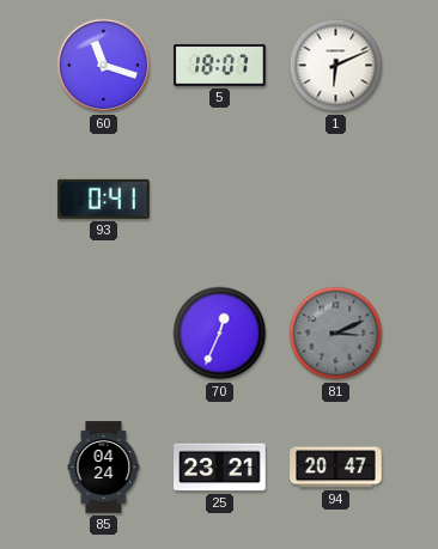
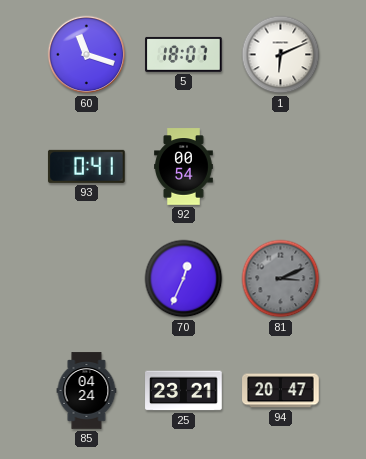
92: none -> 00:54
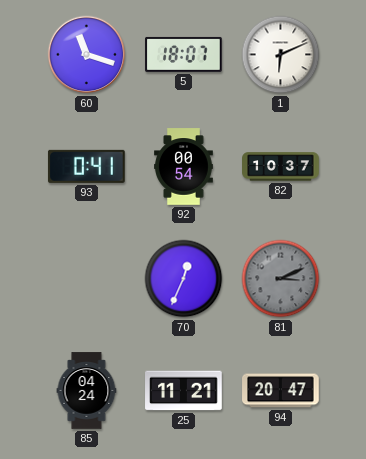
82: none -> 10:37
25: 23:21 -> 11:21
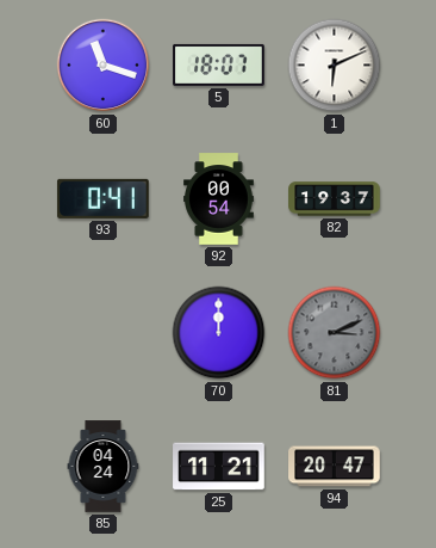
82: 10:37 -> 19:37
70: 12:34 -> 12:00
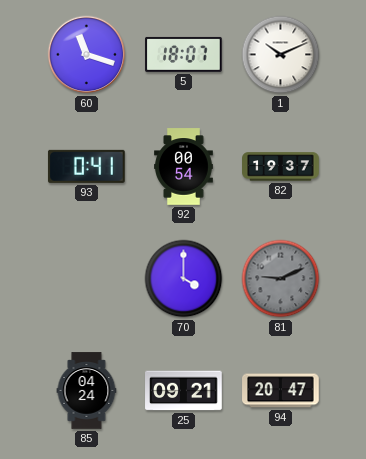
1: 6:11 -> 10:11
70: 12:00 -> 4:00
81: 3:11 -> 9:11
25: 11:21 -> 09:21
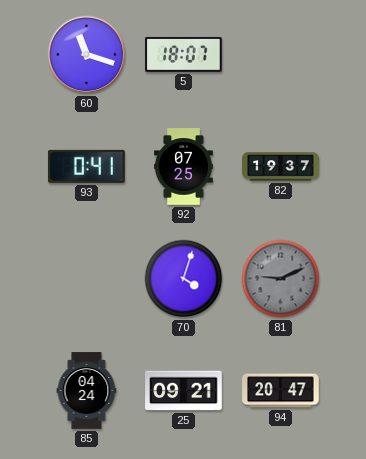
1: 10:11 -> none
92: 00:54 -> 07:25
70: 4:00 -> 4:03
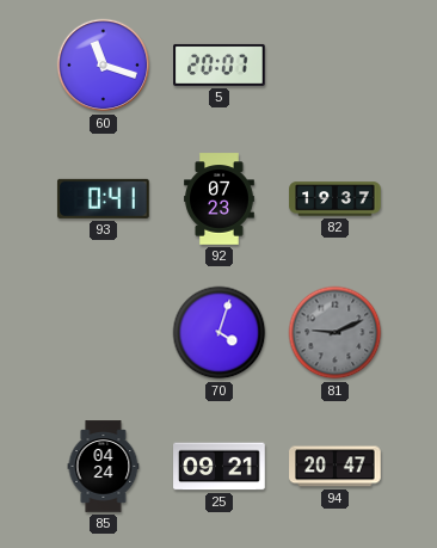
5: 18:07 -> 20:07
92: 07:25 -> 07:23
